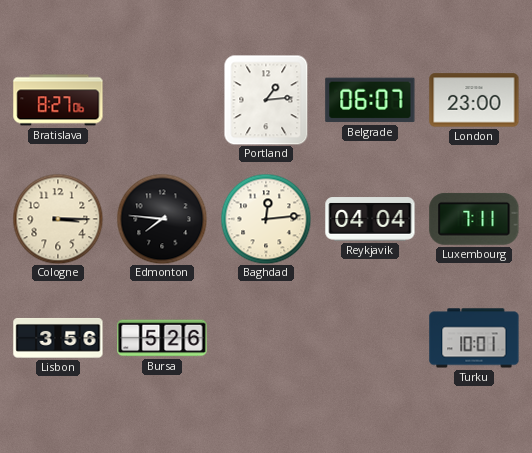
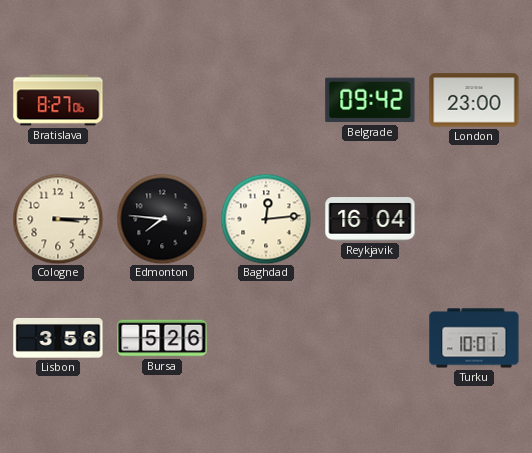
Portland: 1:14 -> none
Belgrade: 06:07 -> 09:42
Reykjavik: 04:04 -> 16:04
Luxembourg: 7:11 -> none
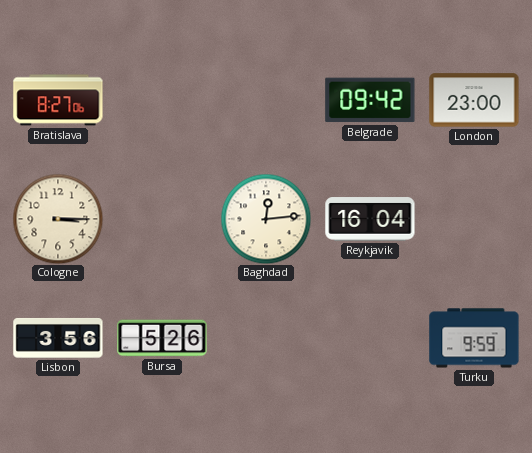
Edmonton: 7:46 -> none
Turku: 10:01 -> 9:59
